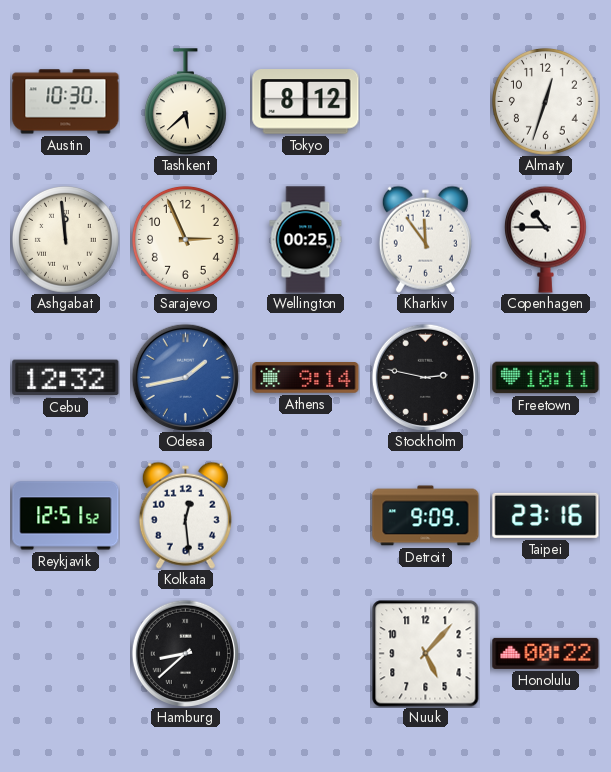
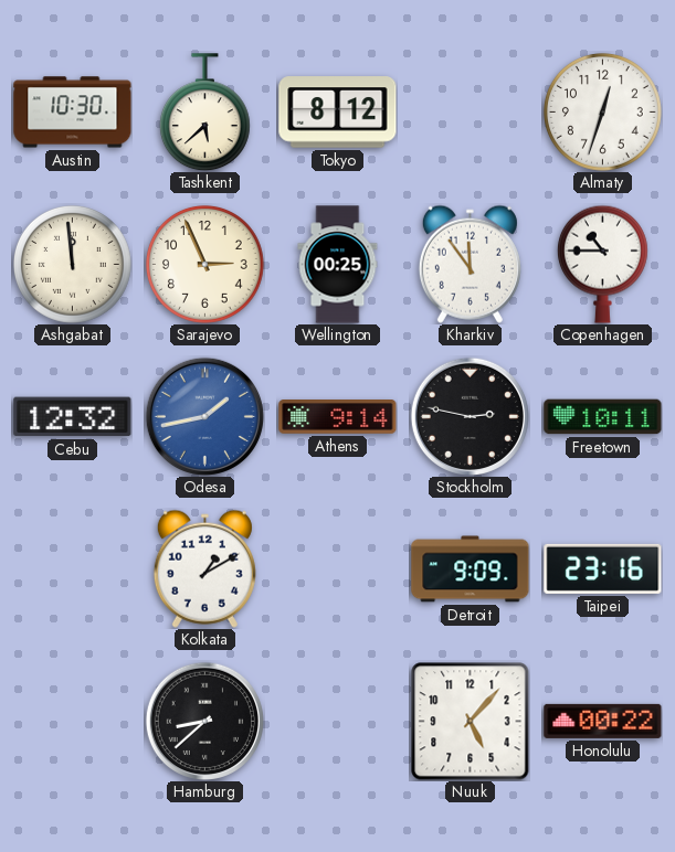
Reykjavik: 12:51 -> none
Kolkata: 12:29 -> 1:10
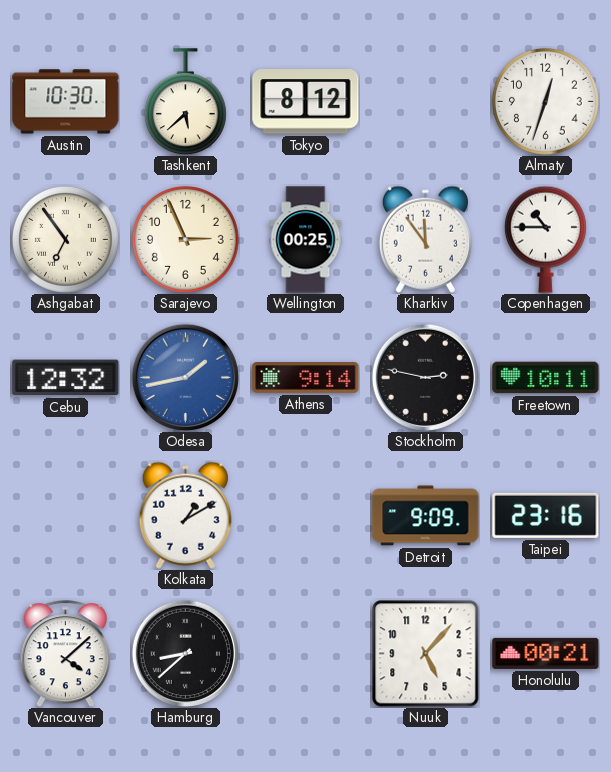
Ashgabat: 11:59 -> 6:54
Vancouver: none -> 4:08
Honolulu: 00:22 -> 00:21
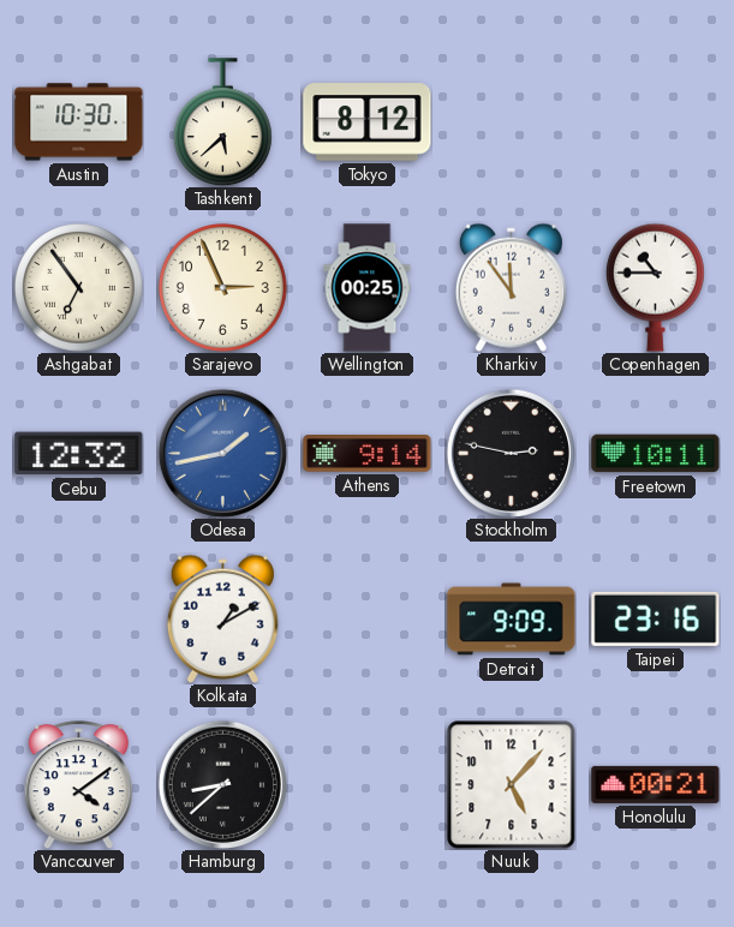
Almaty: 12:33 -> none
Vancouver: 4:08 -> 4:09
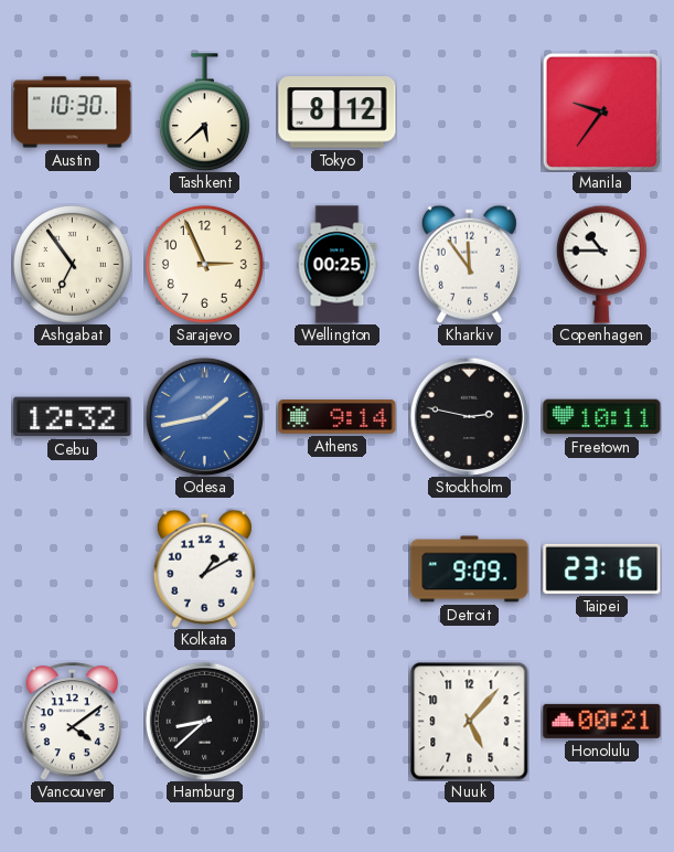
Manila: none -> 9:36
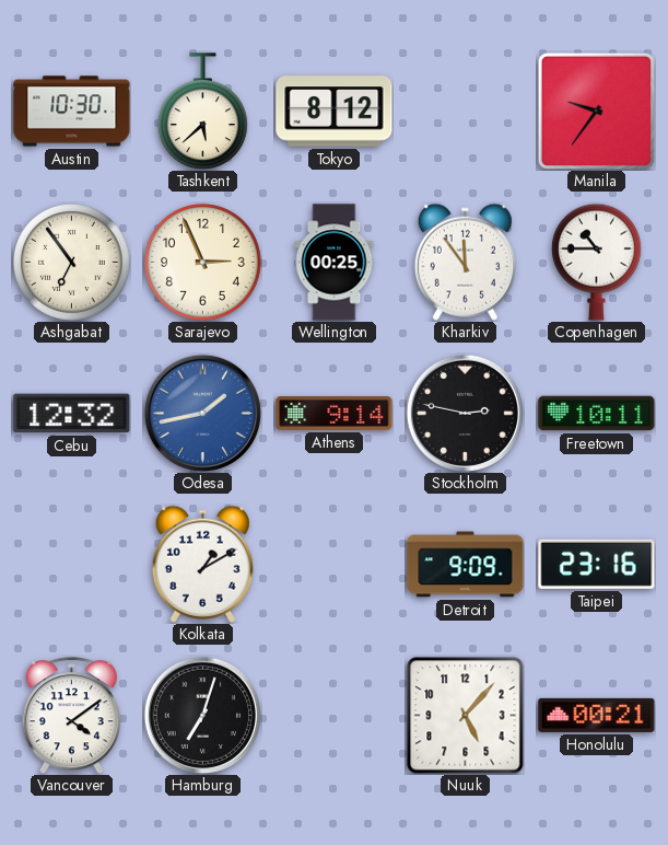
Hamburg: 8:38 -> 7:03
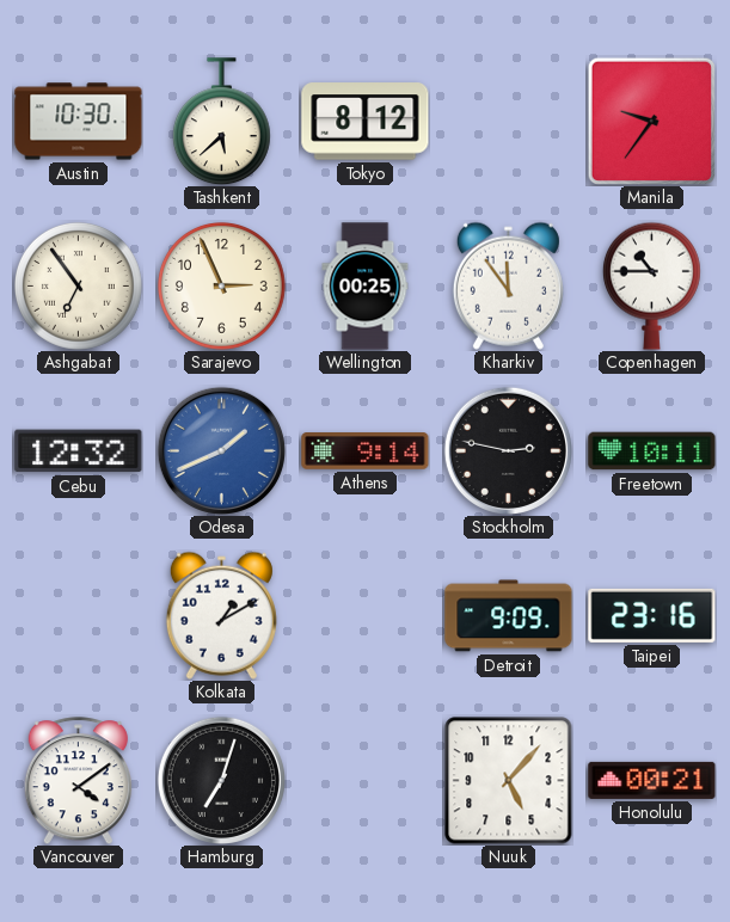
Odesa: 1:43 -> 1:41
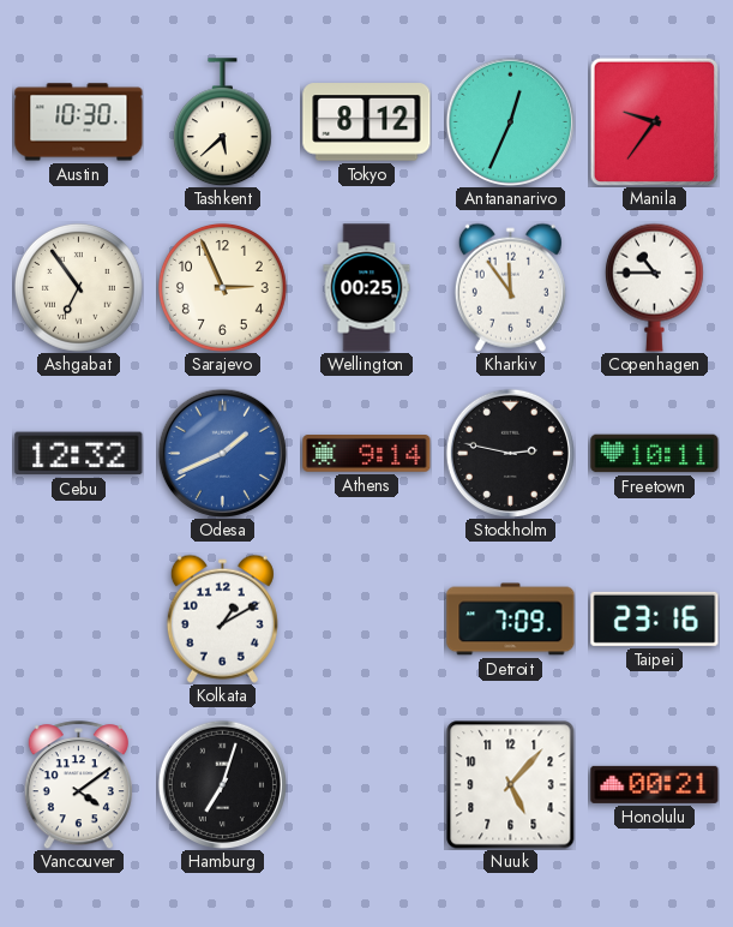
Antananarivo: none -> 12:34
Detroit: 9:09 -> 7:09
